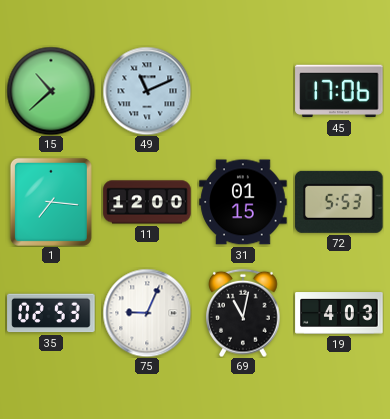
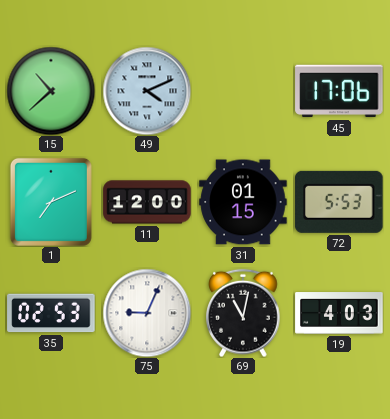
49: 11:11 -> 4:11
1: 7:16 -> 7:11
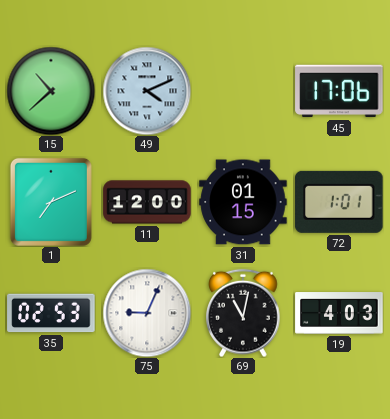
72: 5:53 -> 1:01
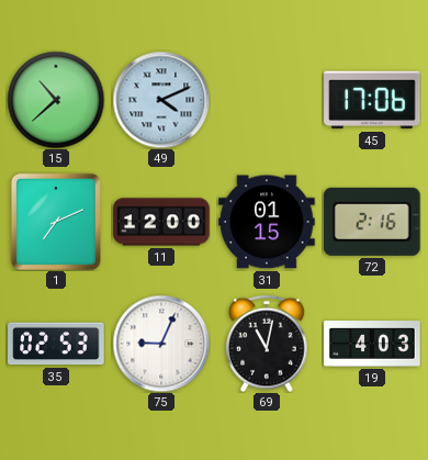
72: 1:01 -> 2:16
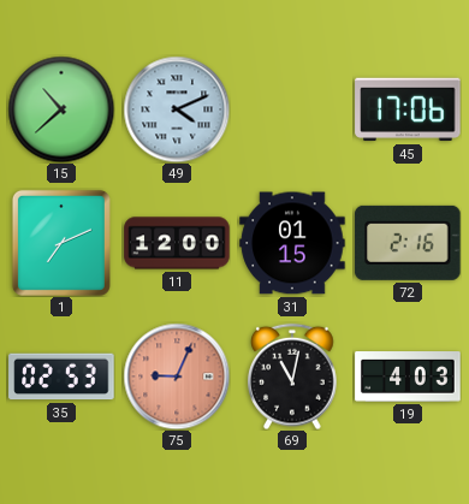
75 dial: white -> salmon
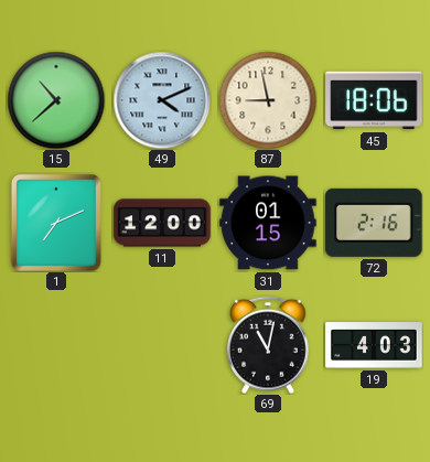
87: none -> 8:58
45: 17:06 -> 18:06
35: 02:53 -> none
75: 9:04 -> none
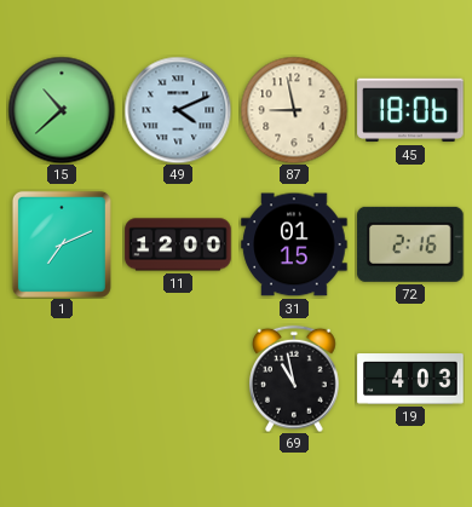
69: 11:02 -> 10:58
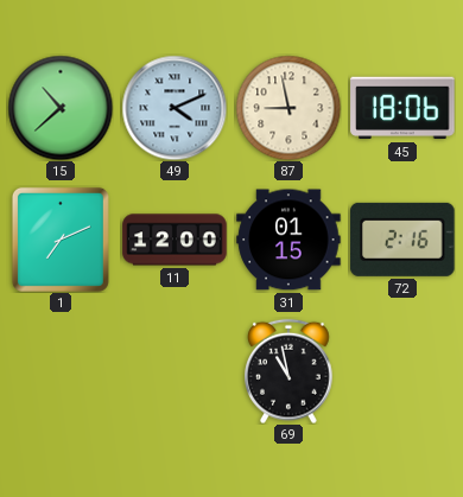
19: 4:03 -> none
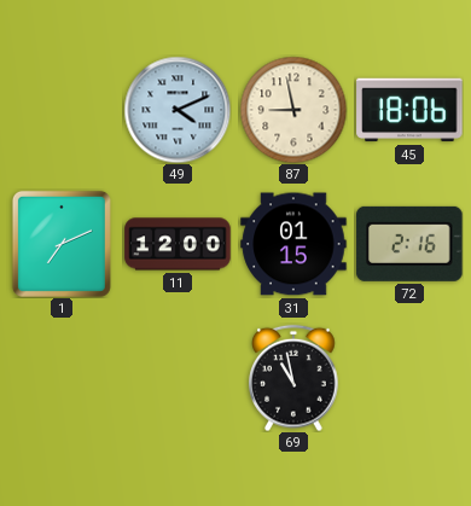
15: 10:38 -> none
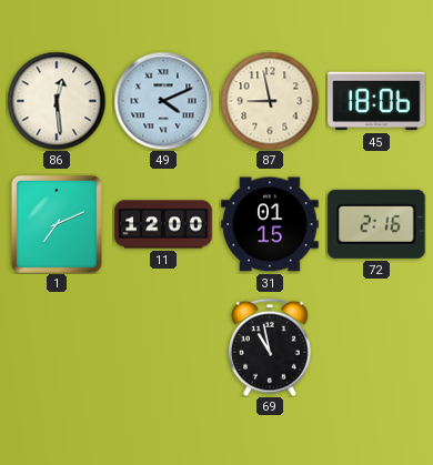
86: none -> 12:29
